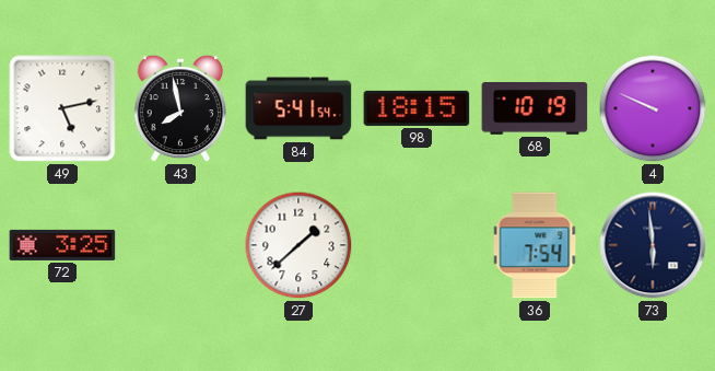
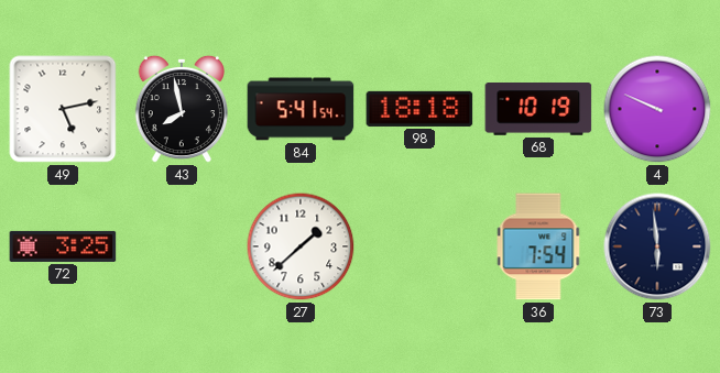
98: 18:15 -> 18:18
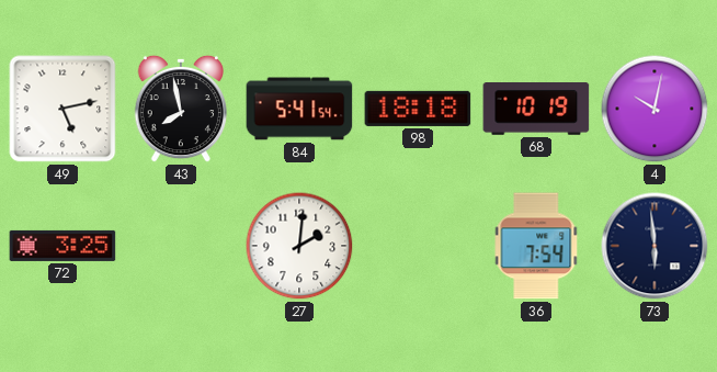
4: 9:49 -> 10:02
27: 1:38 -> 2:01
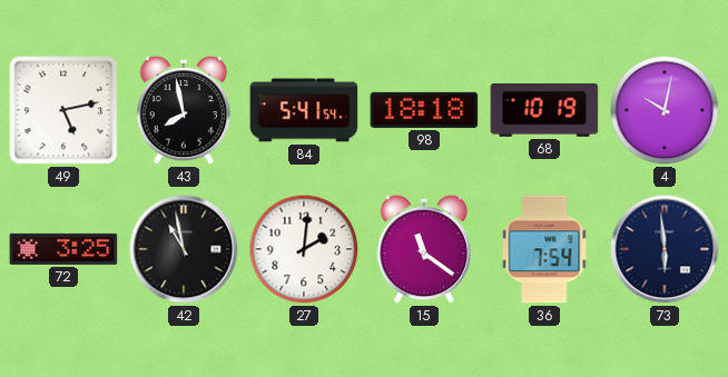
42: none -> 10:58
15: none -> 11:21
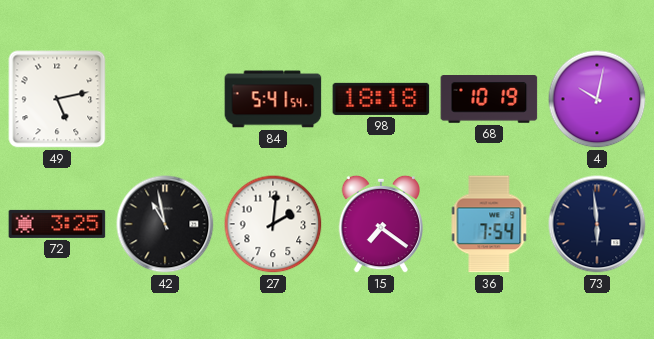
43: 7:58 -> none
15: 11:21 -> 7:21
